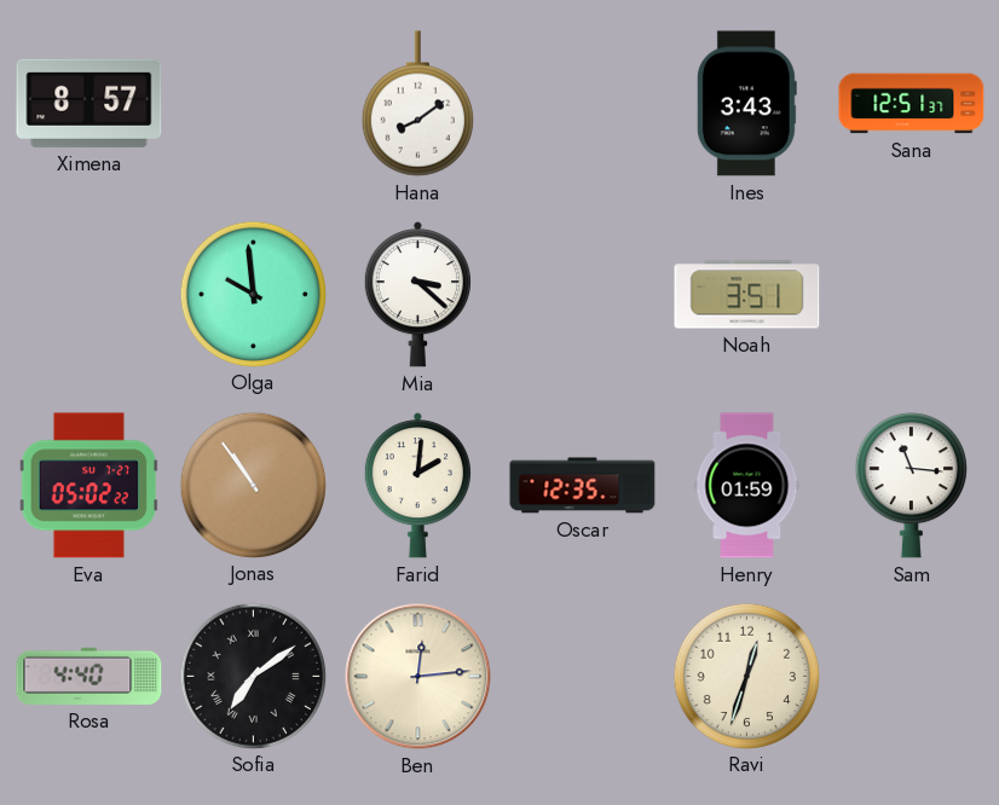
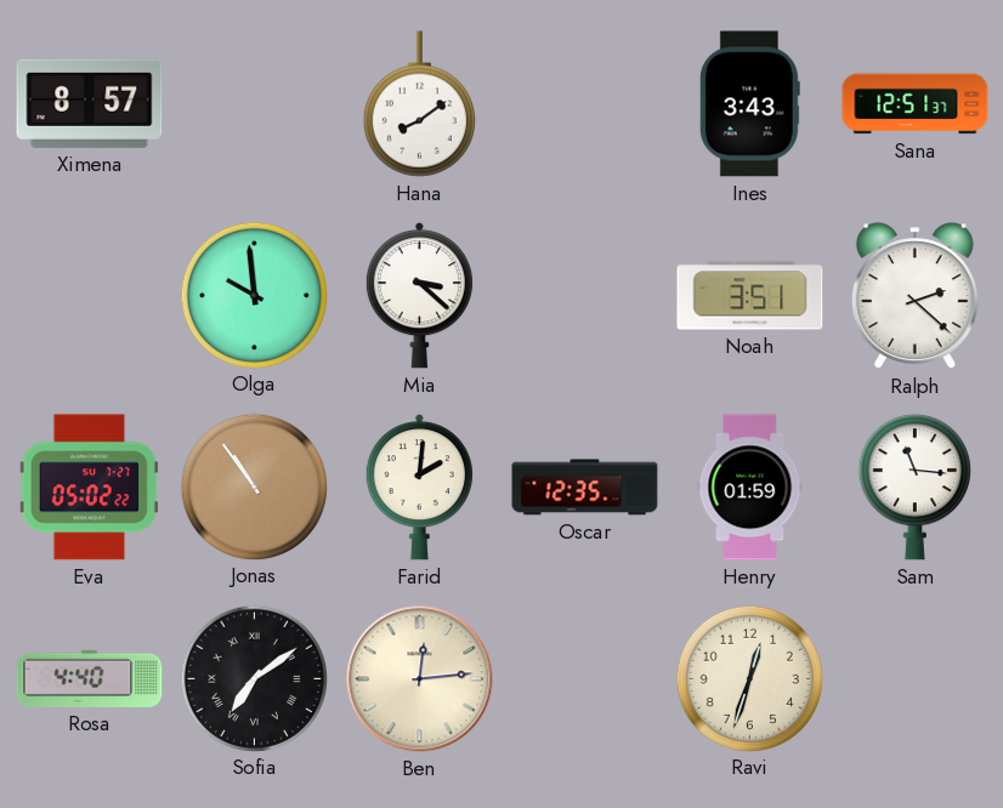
Ralph: none -> 2:22
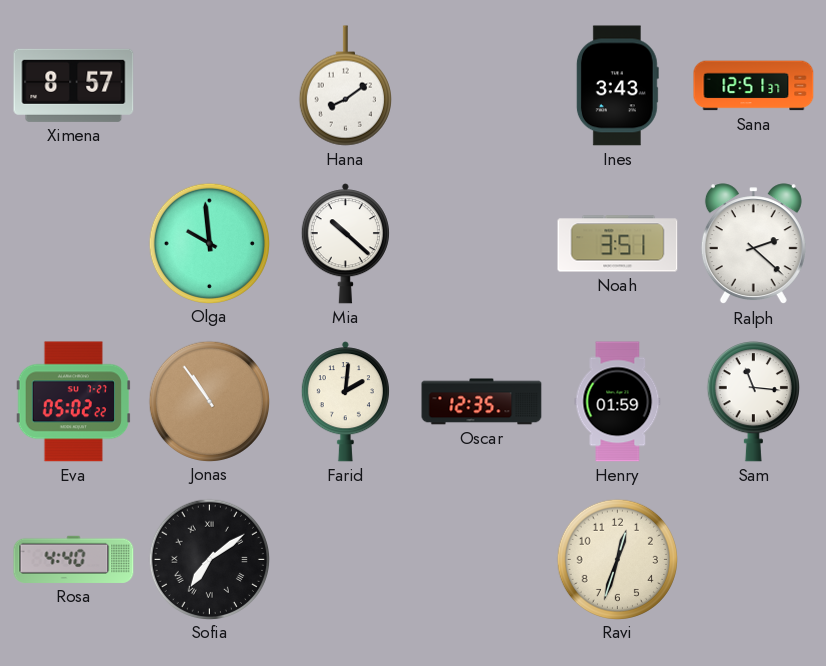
Mia: 3:22 -> 10:22
Ben: 12:14 -> none
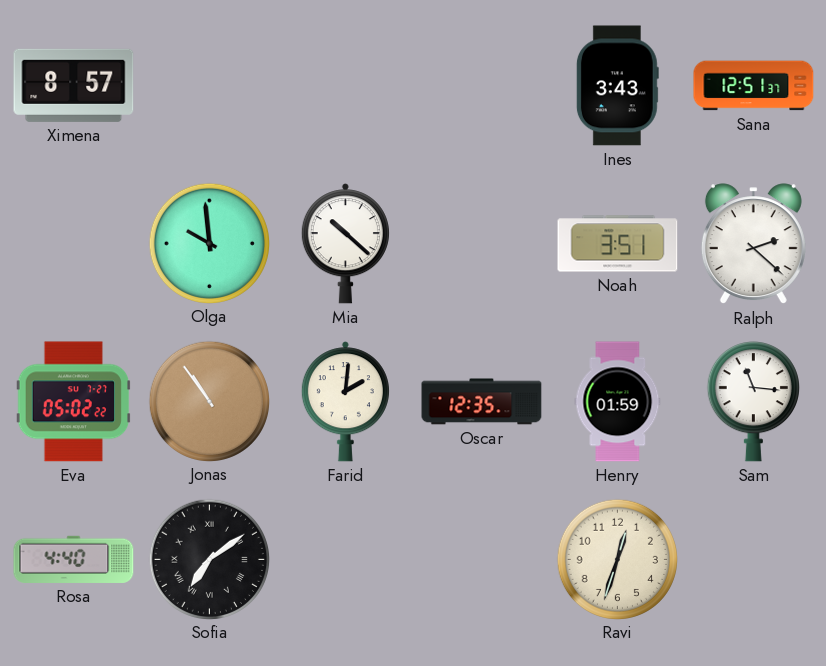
Hana: 8:09 -> none
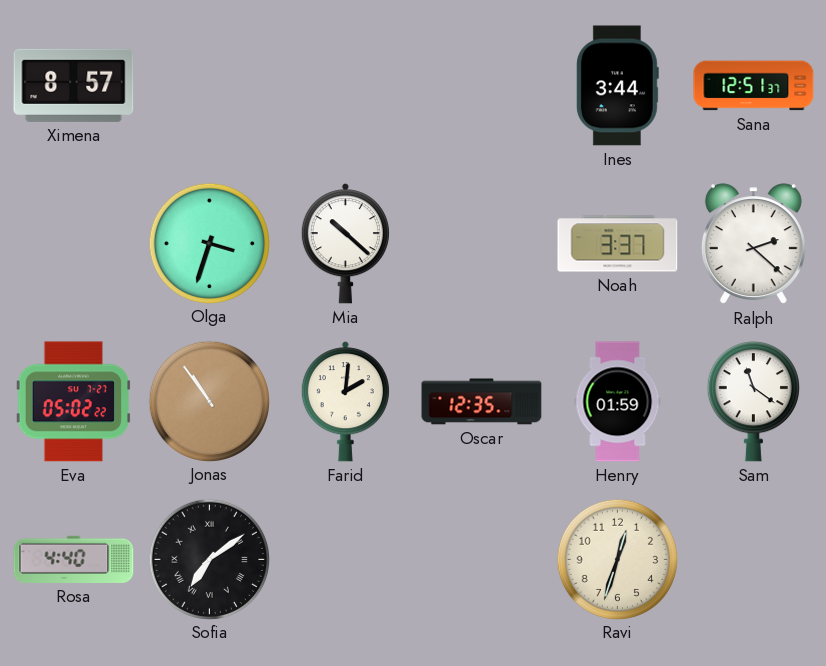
Ines: 3:43 -> 3:44
Olga: 9:59 -> 3:33
Noah: 3:51 -> 3:37
Sam: 11:16 -> 11:21
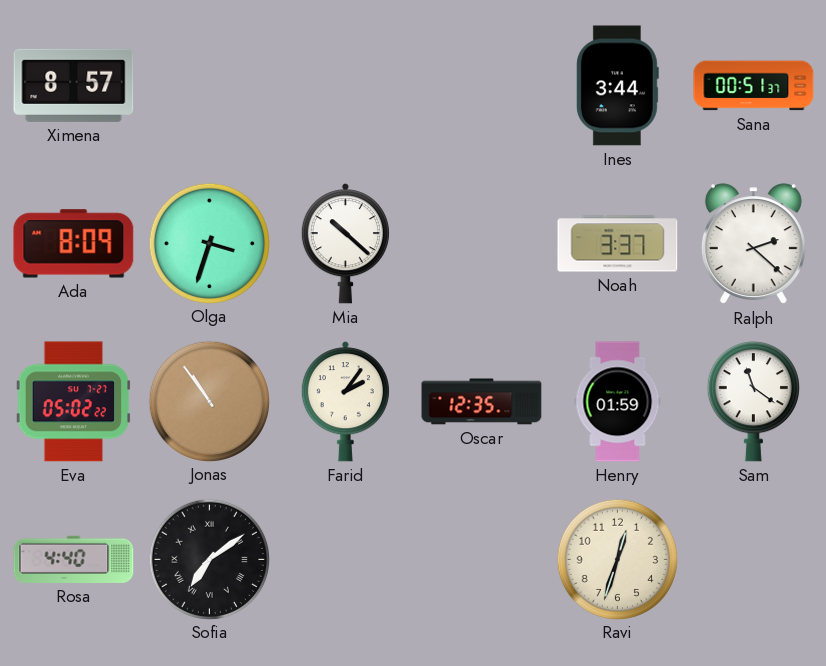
Sana: 12:51 -> 00:51
Ada: none -> 8:09
Farid: 2:01 -> 2:06
